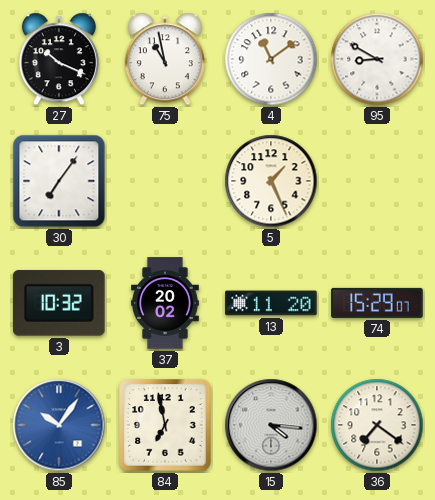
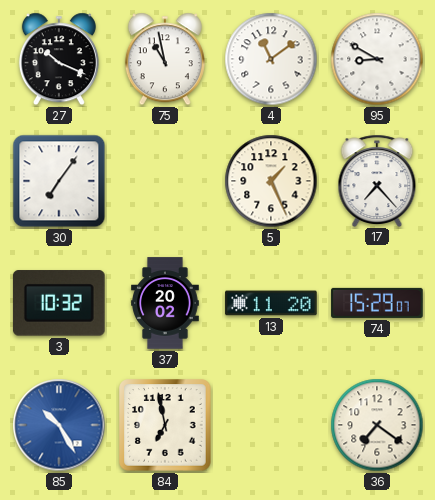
17: none -> 7:23
85: 10:06 -> 10:25
15: 4:16 -> none
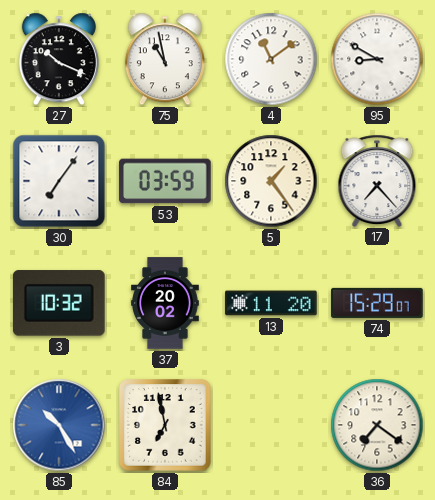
53: none -> 03:59
5: 1:26 -> 1:24
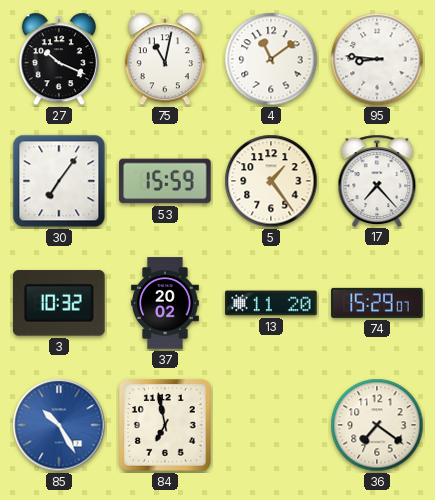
75: 10:58 -> 11:02
95: 8:50 -> 8:46
53: 03:59 -> 15:59
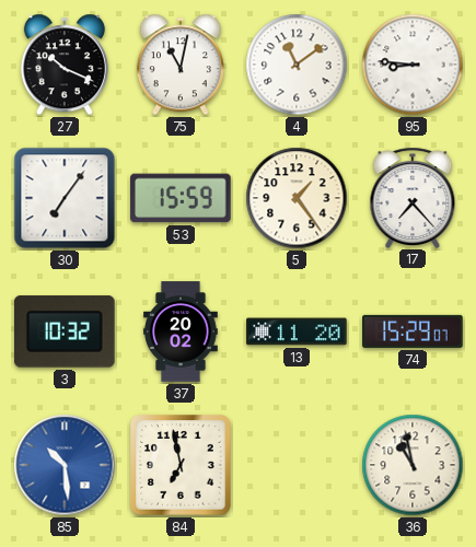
85: 10:25 -> 10:29
36: 7:21 -> 10:58
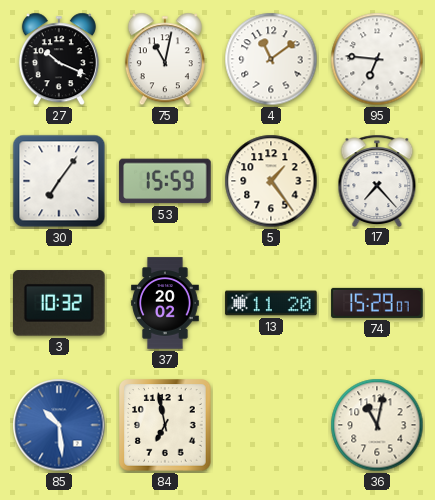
95: 8:46 -> 6:46
36: 10:58 -> 11:02
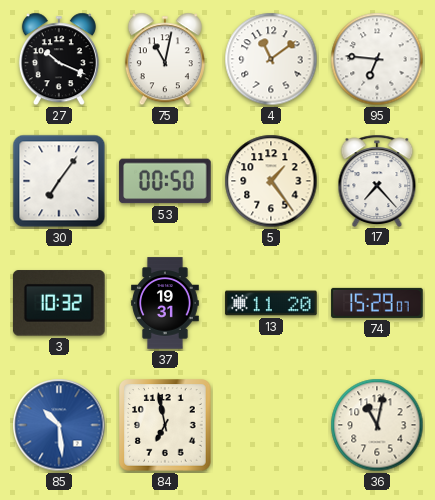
53: 15:59 -> 00:50
37: 20:02 -> 19:31
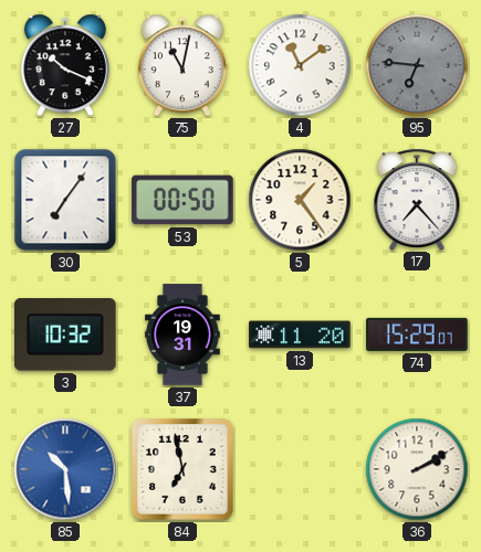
95 dial: white -> grey
36: 11:02 -> 2:10
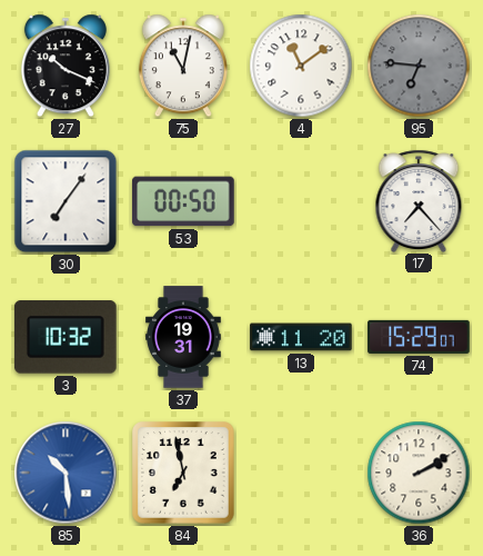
5: 1:24 -> none
